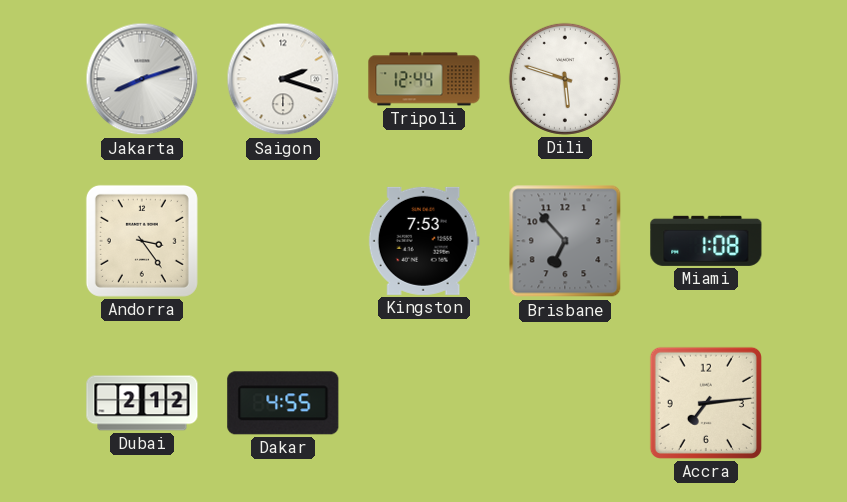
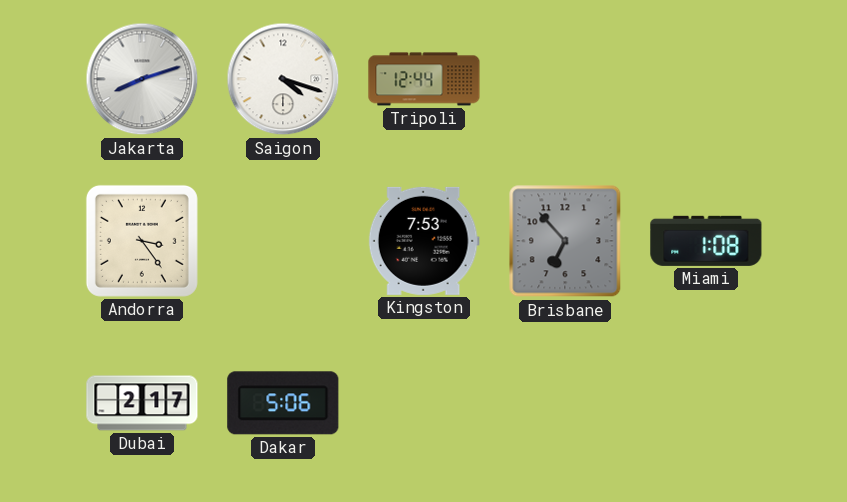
Saigon: 2:18 -> 4:18
Dili: 5:48 -> none
Dubai: 2:12 -> 2:17
Dakar: 4:55 -> 5:06
Accra: 7:14 -> none
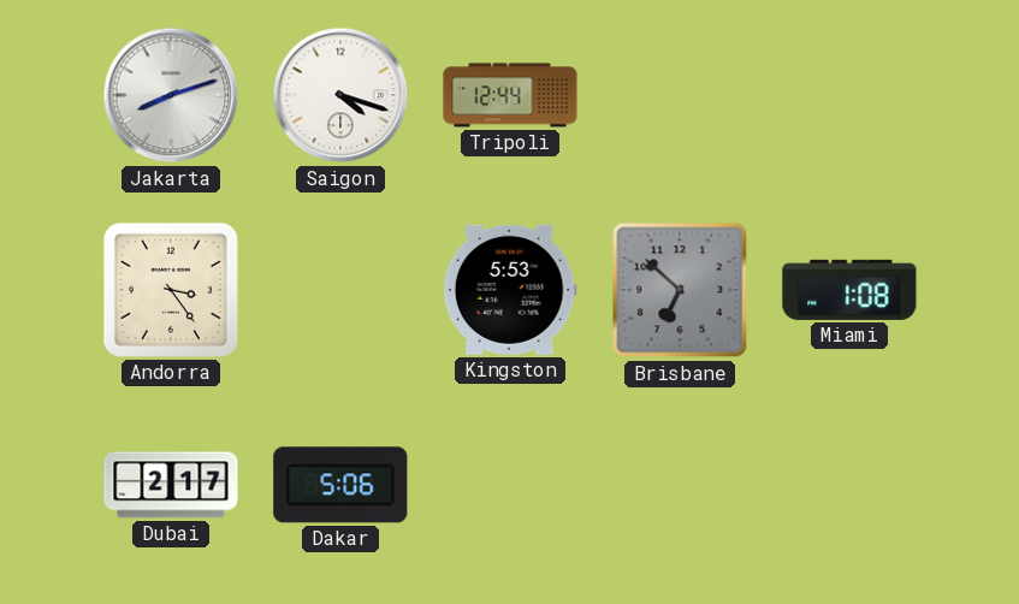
Kingston: 7:53 -> 5:53
Brisbane: 6:53 -> 6:52
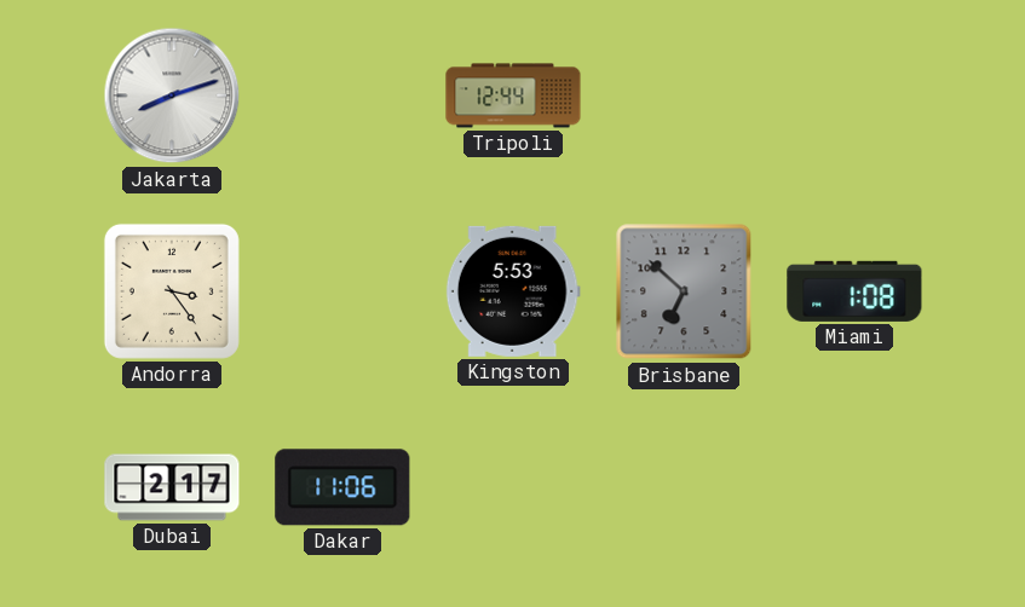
Saigon: 4:18 -> none
Dakar: 5:06 -> 11:06
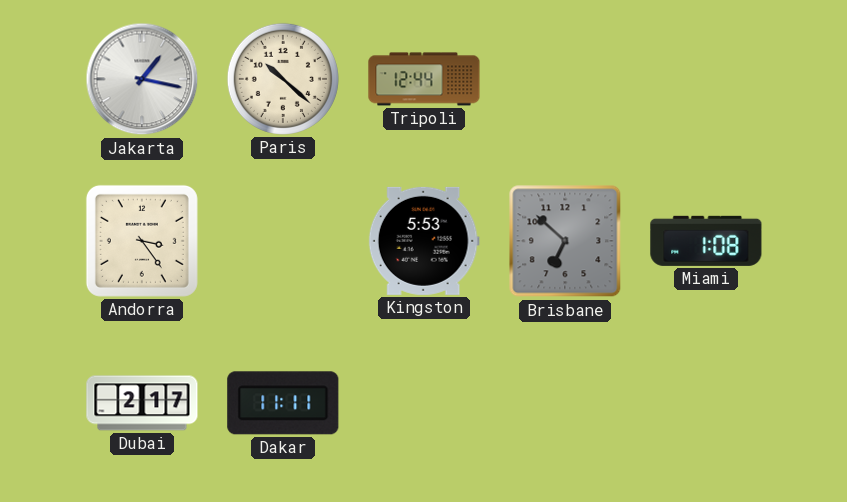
Jakarta: 8:12 -> 1:17
Paris: none -> 10:22
Dakar: 11:06 -> 11:11
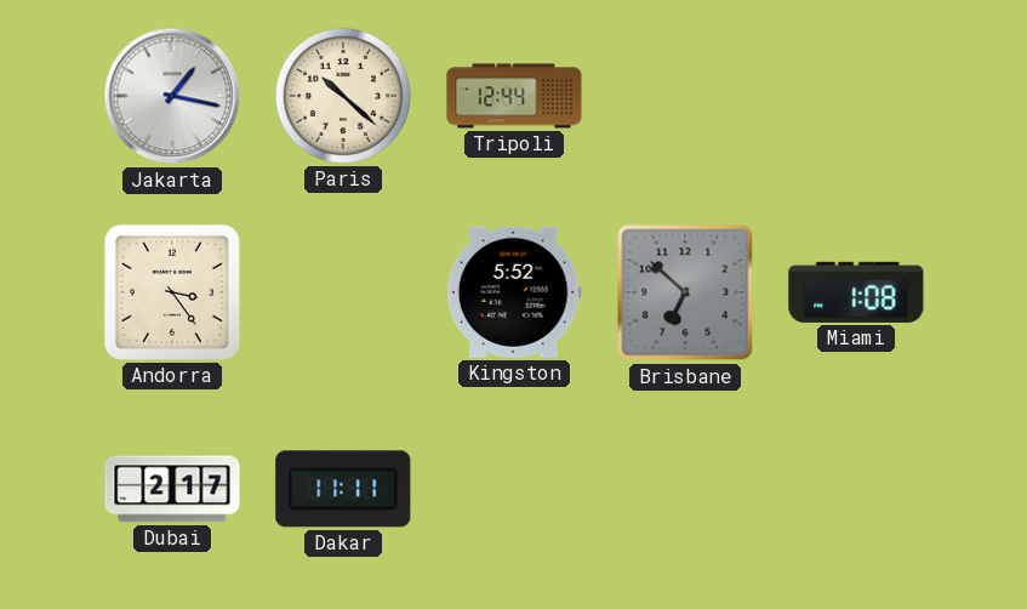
Kingston: 5:53 -> 5:52
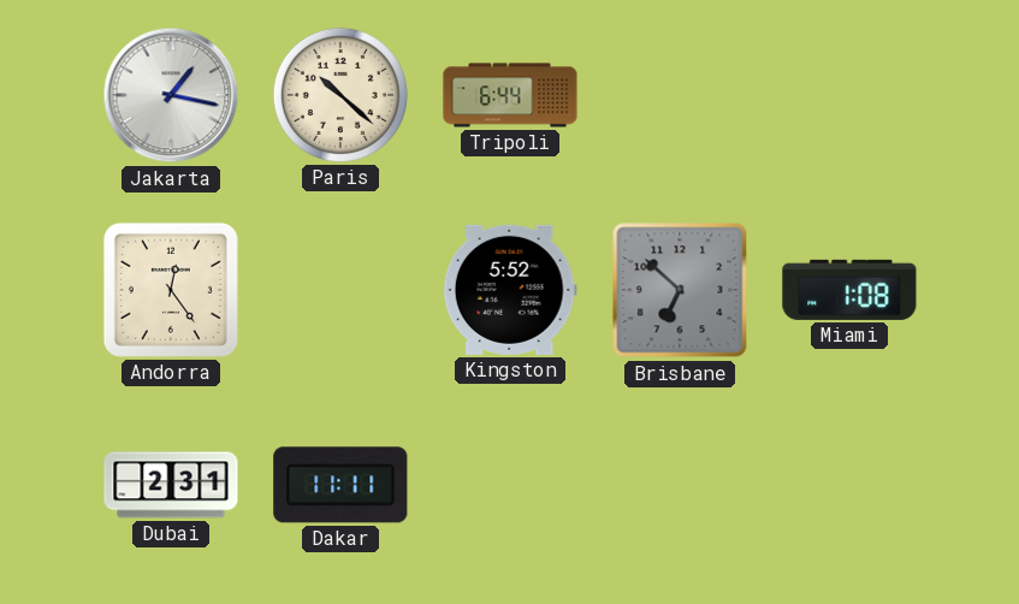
Tripoli: 12:44 -> 6:44
Andorra: 3:24 -> 12:24
Dubai: 2:17 -> 2:31
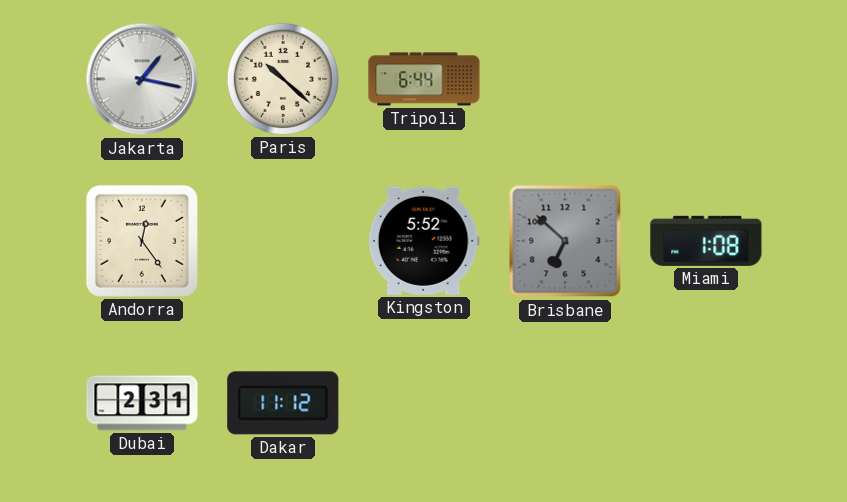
Dakar: 11:11 -> 11:12
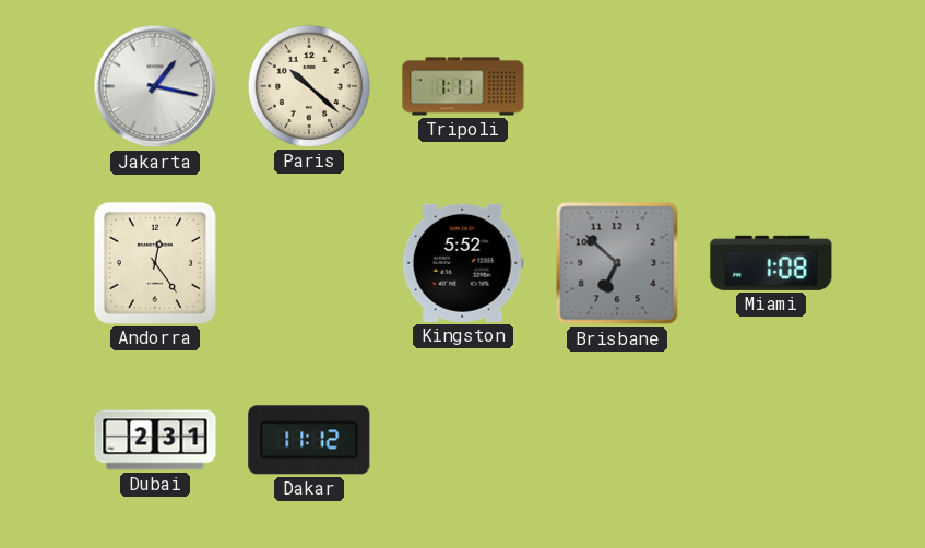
Tripoli: 6:44 -> 1:11
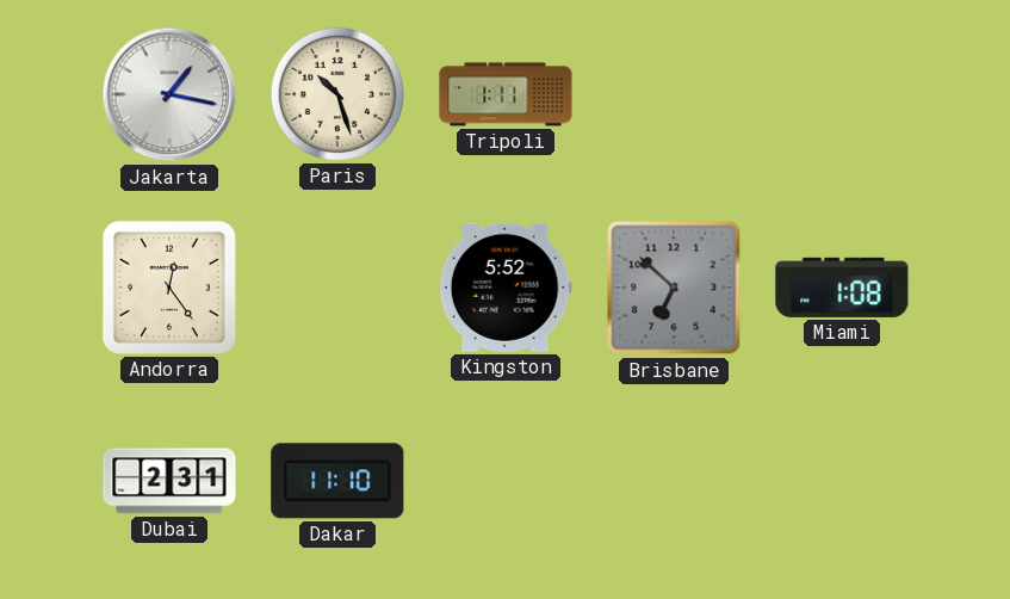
Paris: 10:22 -> 10:27
Dakar: 11:12 -> 11:10
